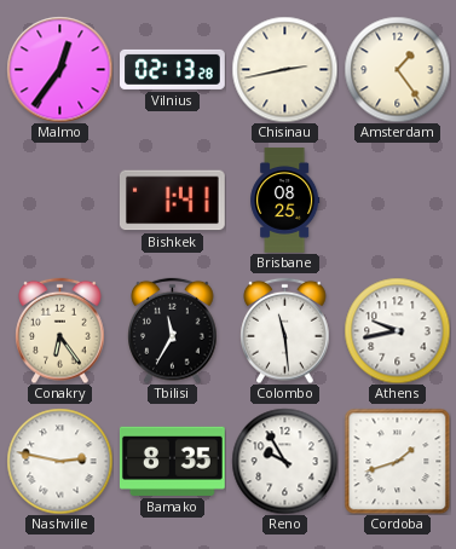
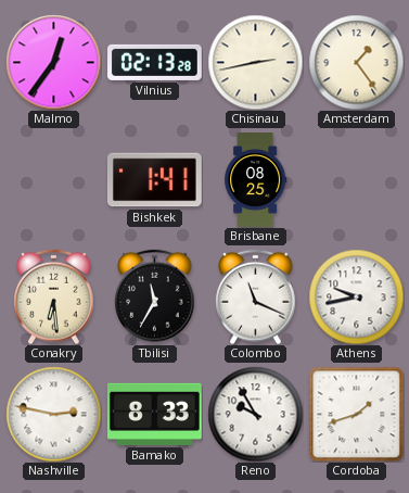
Conakry: 6:24 -> 6:29
Colombo: 11:29 -> 11:19
Bamako: 8:35 -> 8:33
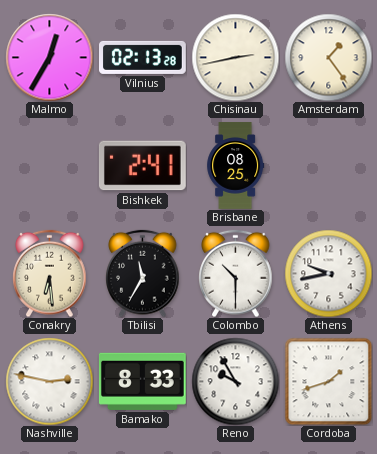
Malmo: 12:36 -> 12:35
Bishkek: 1:41 -> 2:41
Colombo: 11:19 -> 10:30
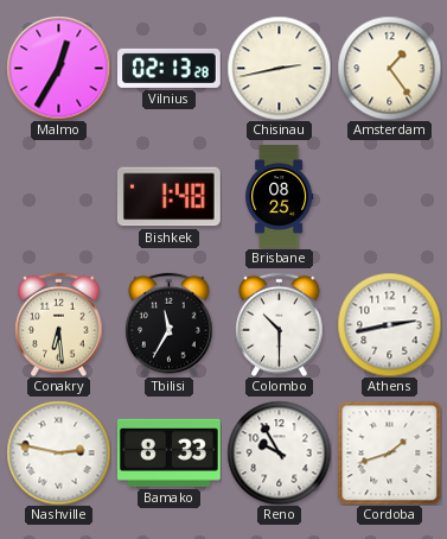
Bishkek: 2:41 -> 1:48
Athens: 9:43 -> 2:43
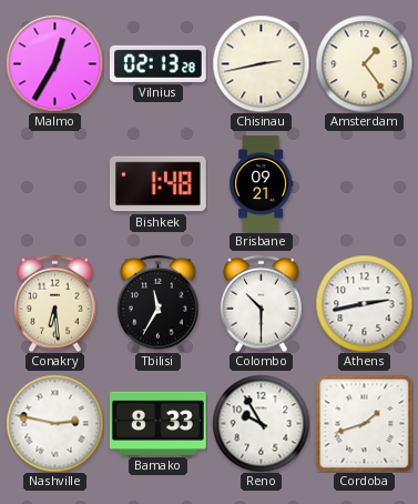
Brisbane: 08:25 -> 09:21
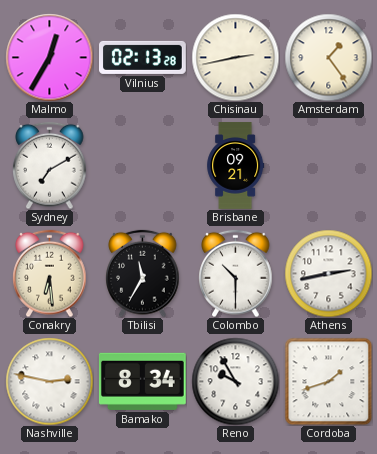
Sydney: none -> 7:10
Bishkek: 1:48 -> none
Bamako: 8:33 -> 8:34
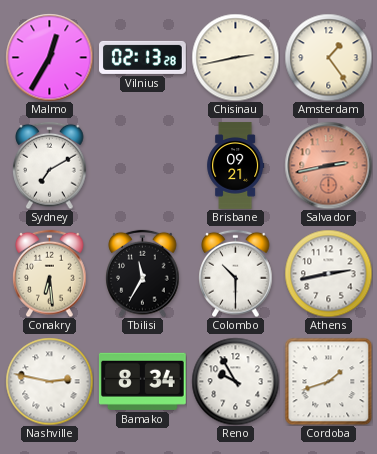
Salvador: none -> 2:43
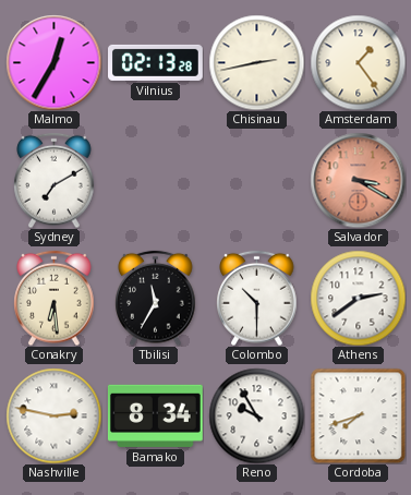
Brisbane: 09:21 -> none
Salvador: 2:43 -> 3:20
Athens: 2:43 -> 2:39
Cordoba: 1:42 -> 7:42
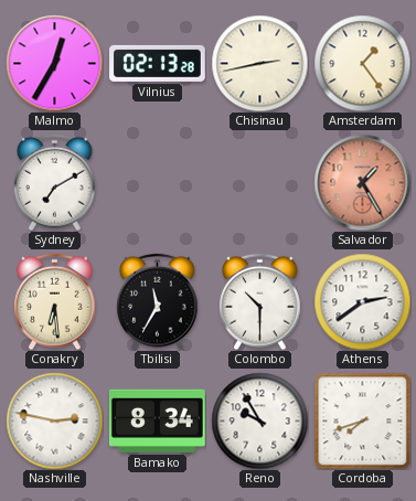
Salvador: 3:20 -> 1:25
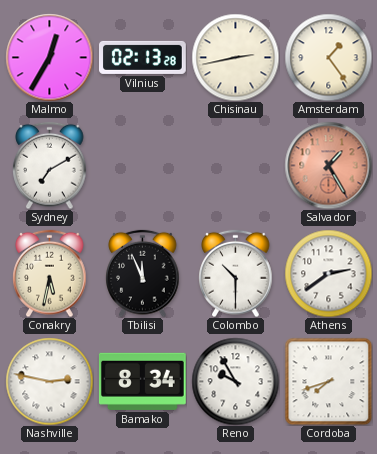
Conakry: 6:29 -> 5:32
Tbilisi: 11:35 -> 11:56
